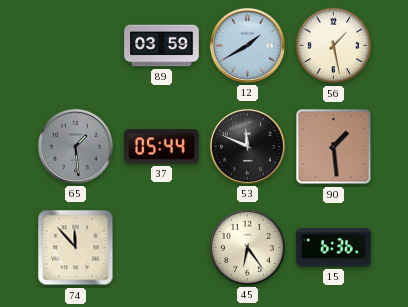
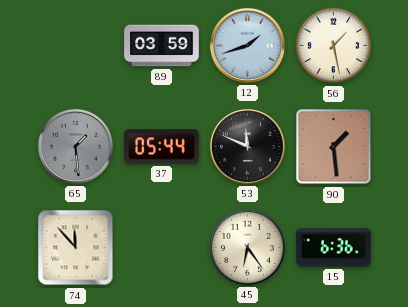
12: 1:40 -> 1:42
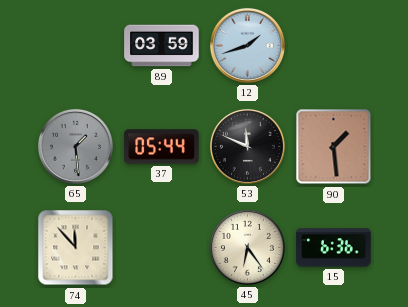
56: 1:28 -> none
